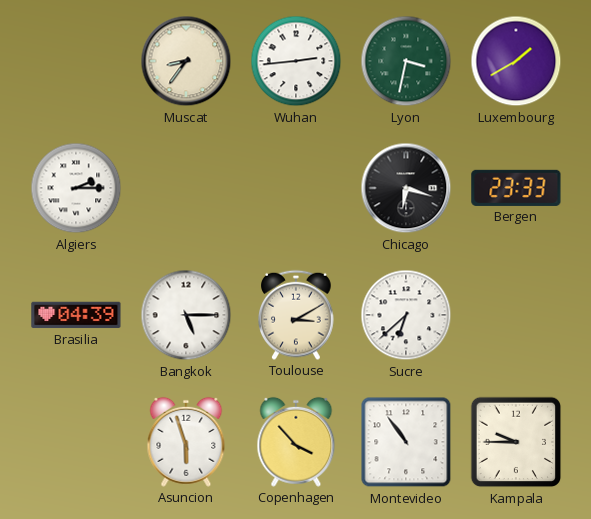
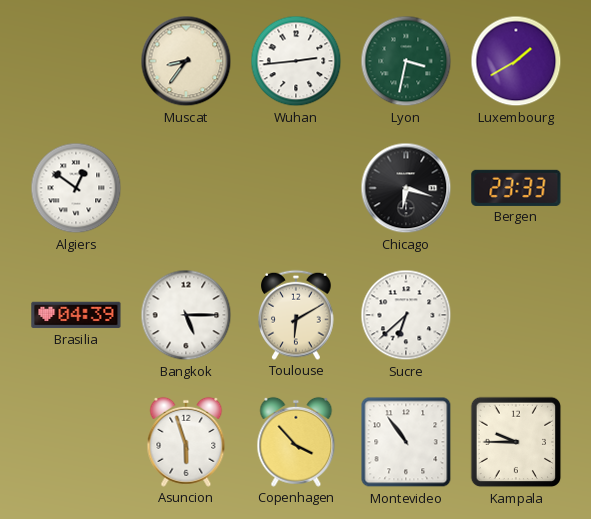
Algiers: 2:15 -> 12:51
Toulouse: 3:10 -> 6:10
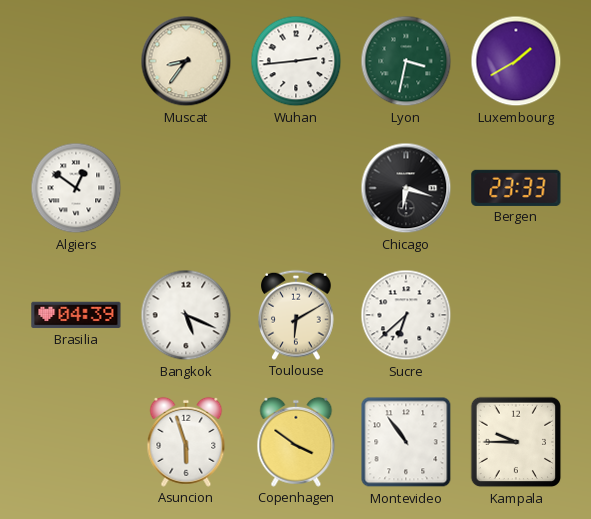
Bangkok: 5:15 -> 5:19
Copenhagen: 3:53 -> 3:51
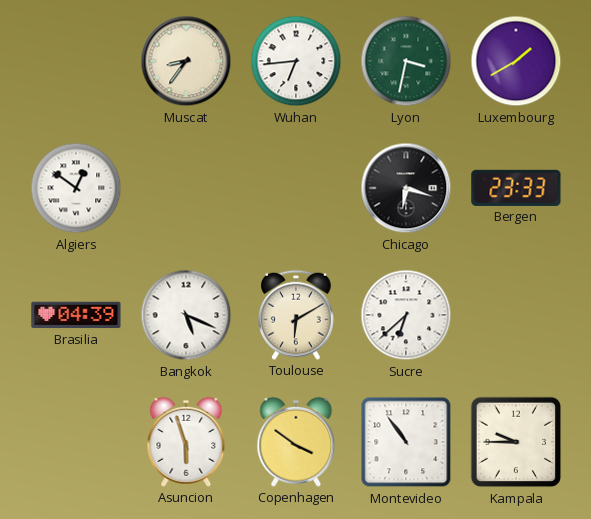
Wuhan: 2:44 -> 6:44
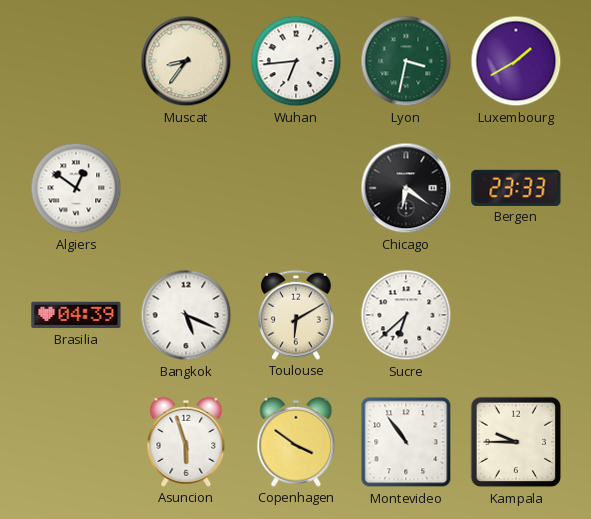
Chicago: 6:18 -> 6:21
